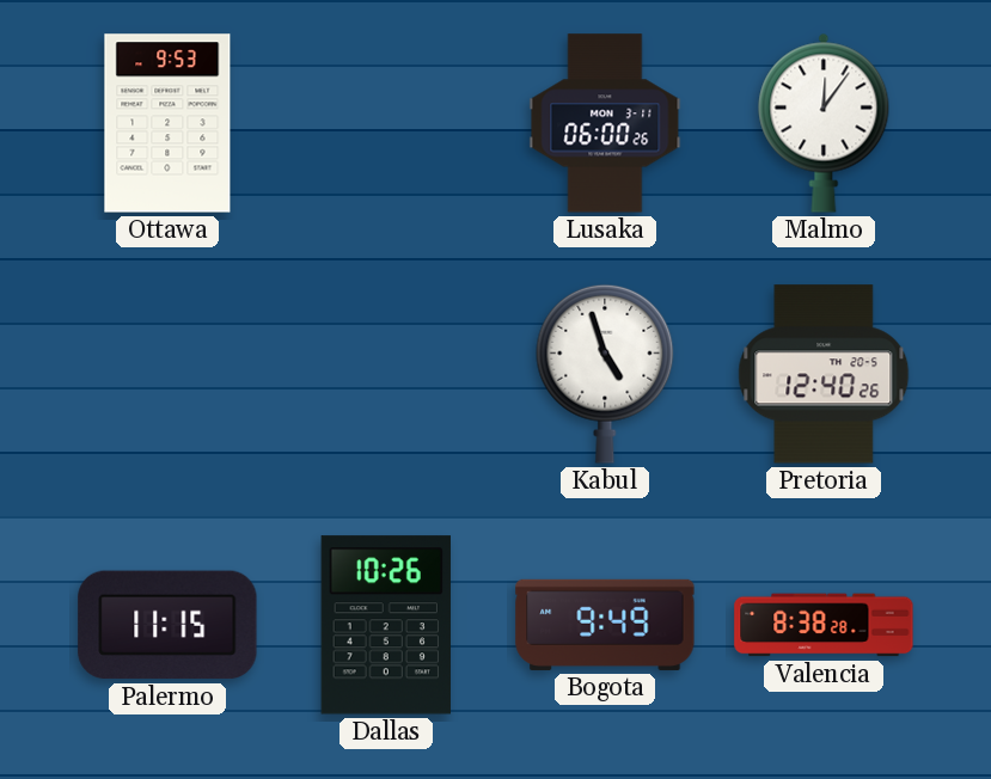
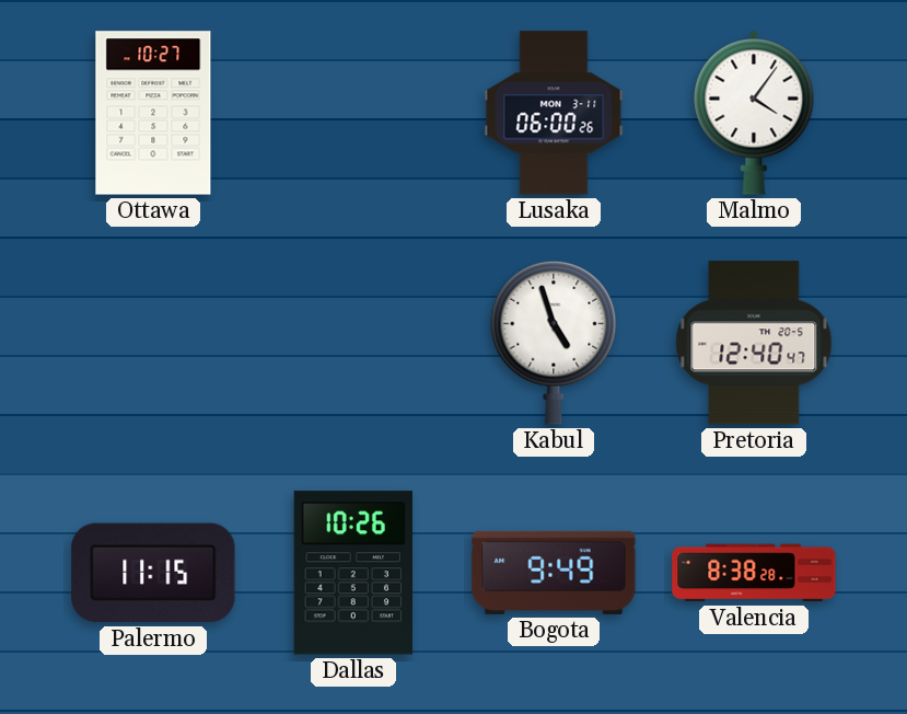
Ottawa: 9:53 -> 10:27
Malmo: 12:06 -> 4:06
Pretoria: 12:40:26 -> 12:40:47
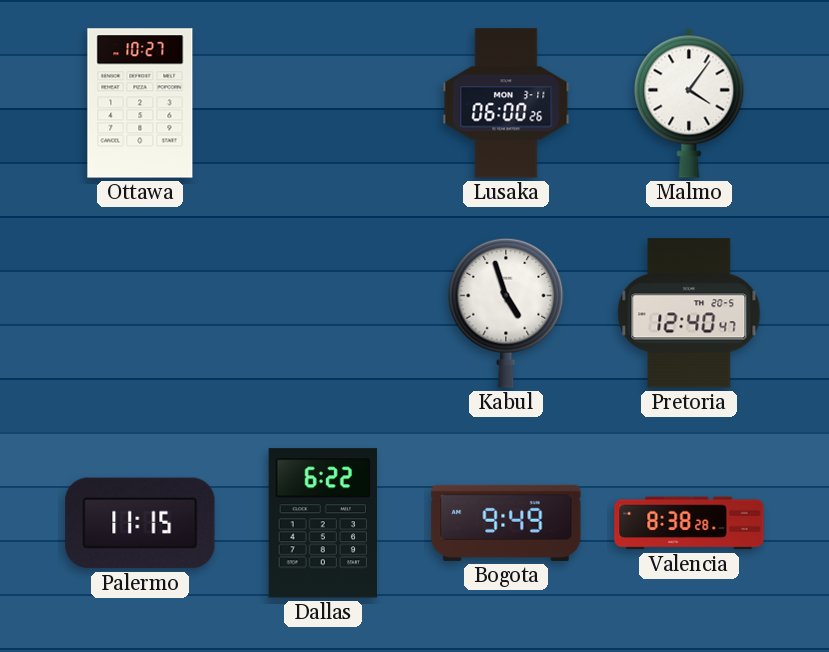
Dallas: 10:26 -> 6:22
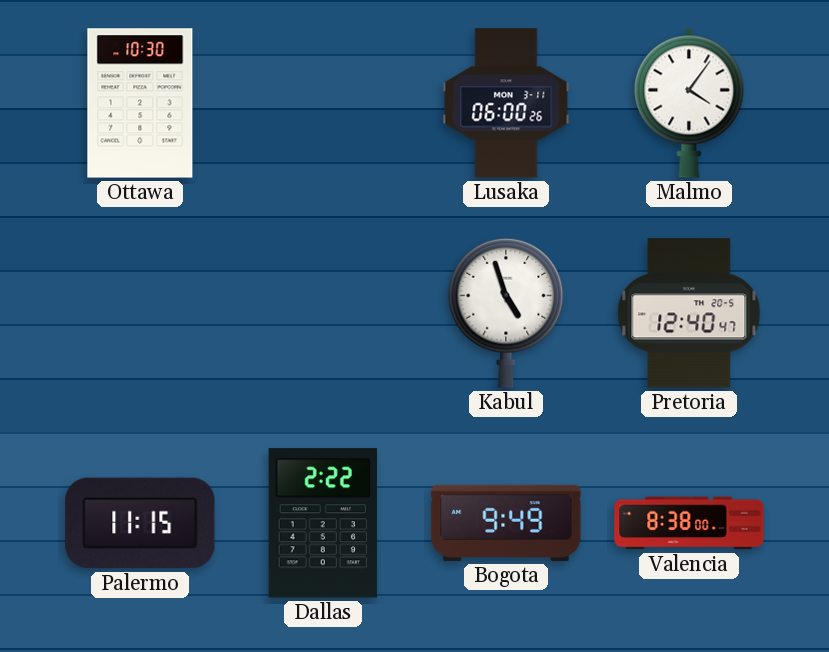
Ottawa: 10:27 -> 10:30
Dallas: 6:22 -> 2:22
Valencia: 8:38:28 -> 8:38:00
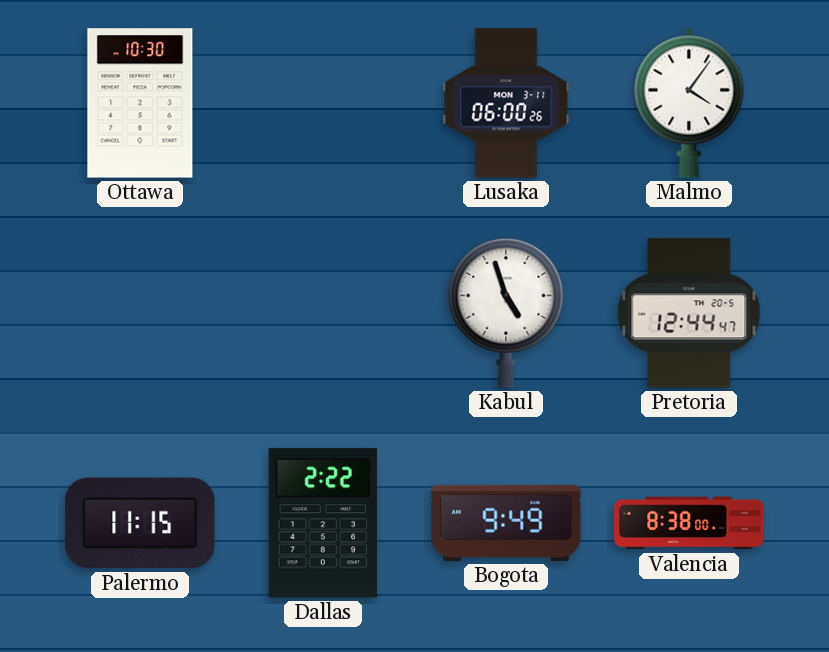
Pretoria: 12:40 -> 12:44
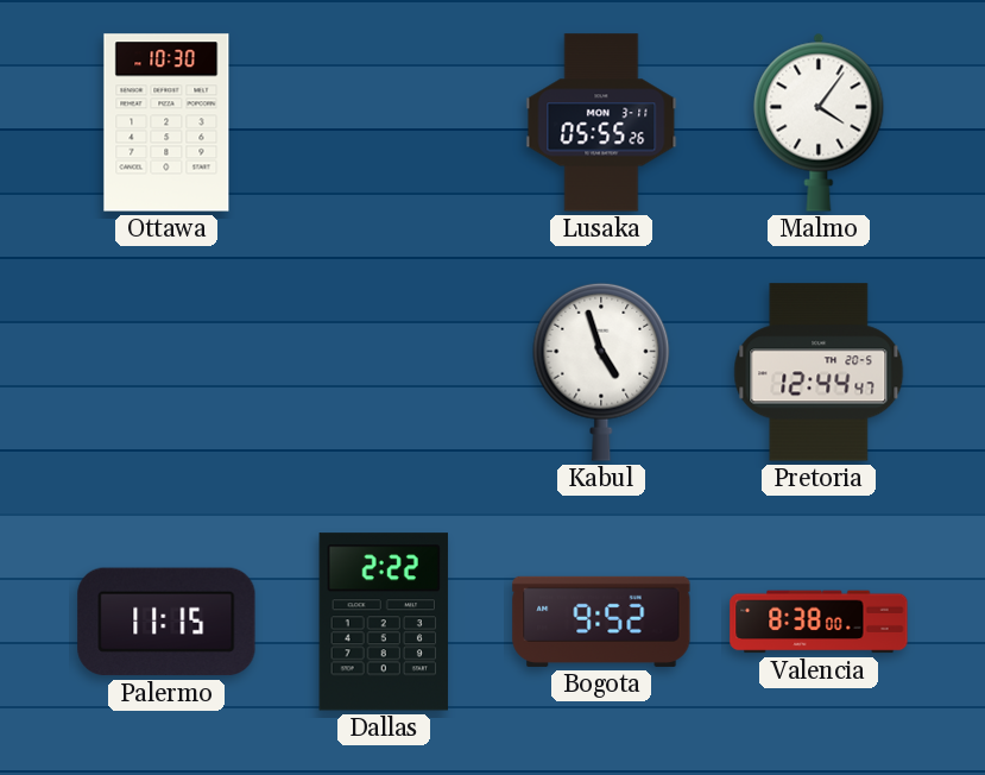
Lusaka: 06:00 -> 05:55
Bogota: 9:49 -> 9:52
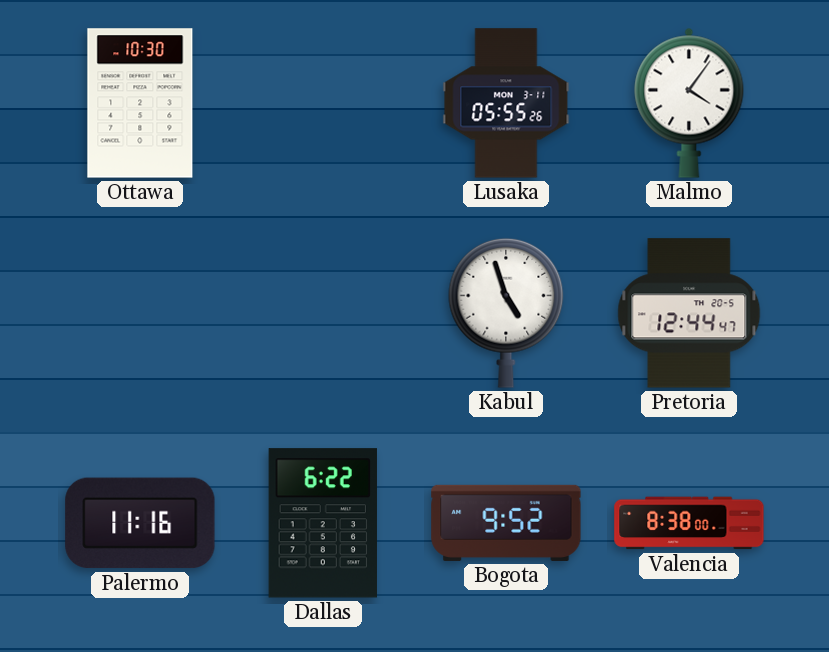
Palermo: 11:15 -> 11:16
Dallas: 2:22 -> 6:22
